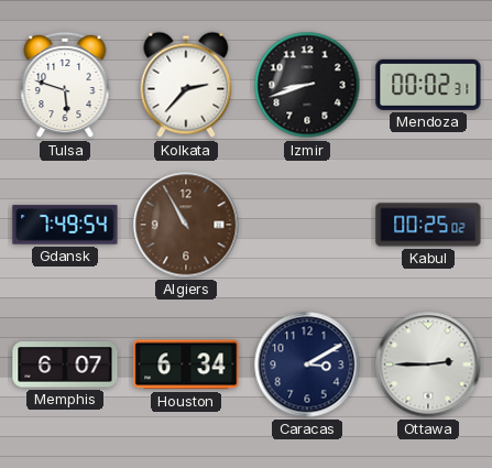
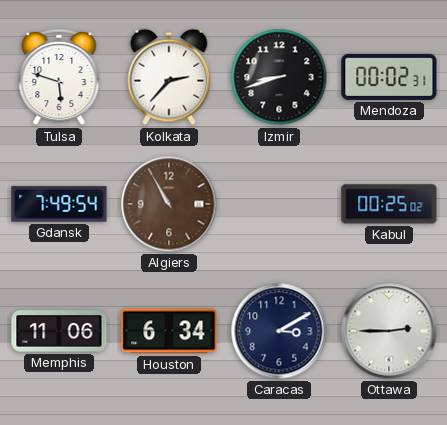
Memphis: 6:07 -> 11:06
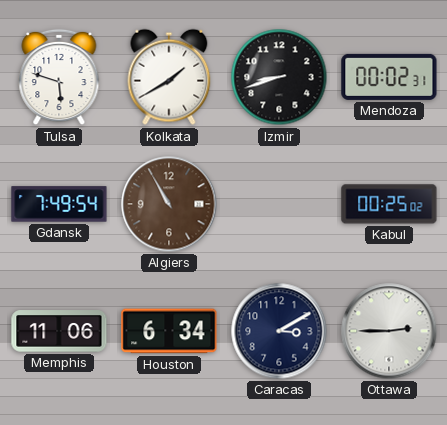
Kolkata: 2:37 -> 1:40
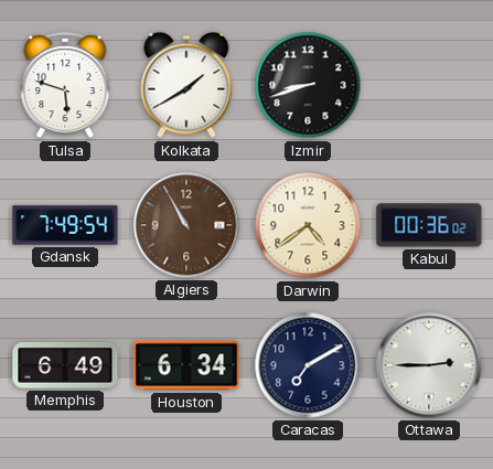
Mendoza: 00:02 -> none
Darwin: none -> 4:39
Kabul: 00:25 -> 00:36
Memphis: 11:06 -> 6:49
Caracas: 3:10 -> 7:10
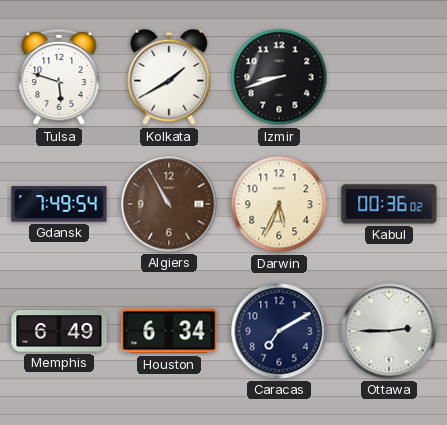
Darwin: 4:39 -> 5:34
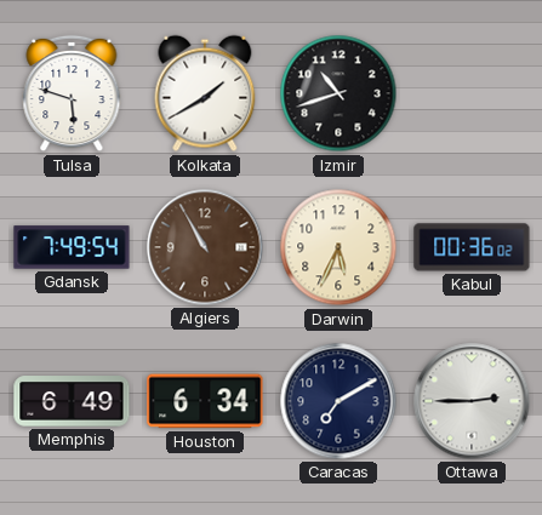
Izmir: 8:42 -> 10:42
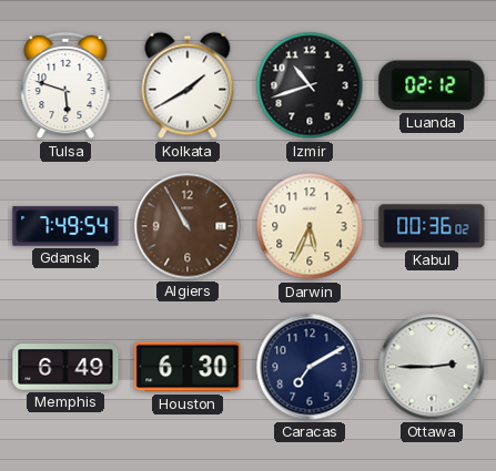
Luanda: none -> 02:12
Houston: 6:34 -> 6:30
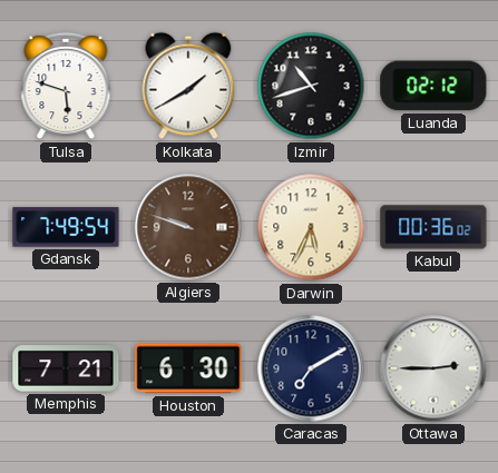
Algiers: 10:55 -> 9:48
Memphis: 6:49 -> 7:21
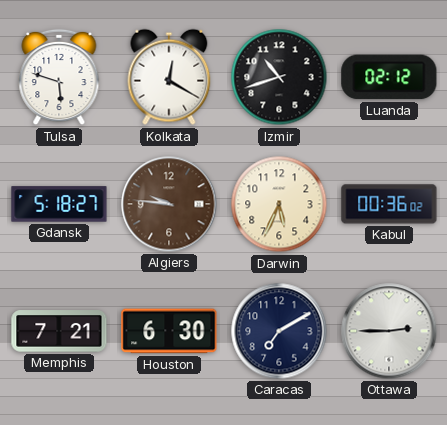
Kolkata: 1:40 -> 12:20
Gdansk: 7:49 -> 5:18
Algiers: 9:48 -> 9:46
